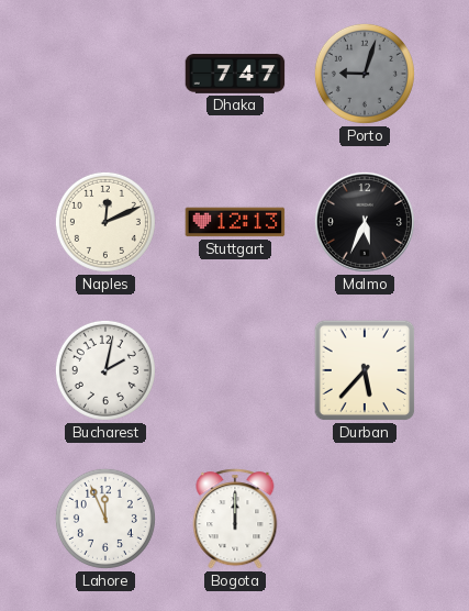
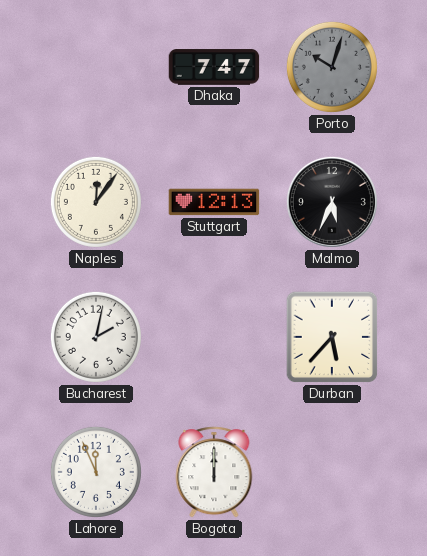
Porto: 9:03 -> 10:03
Naples: 12:11 -> 12:06
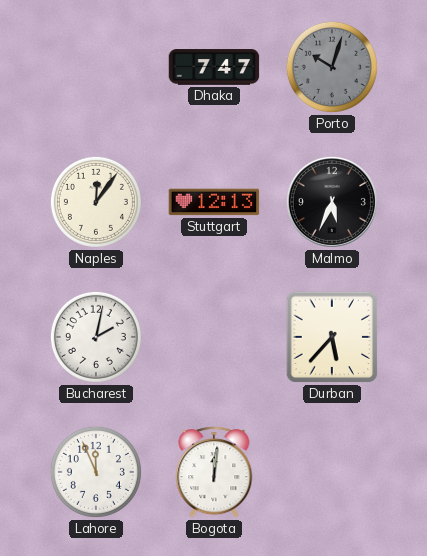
Bogota: 12:00 -> 12:01
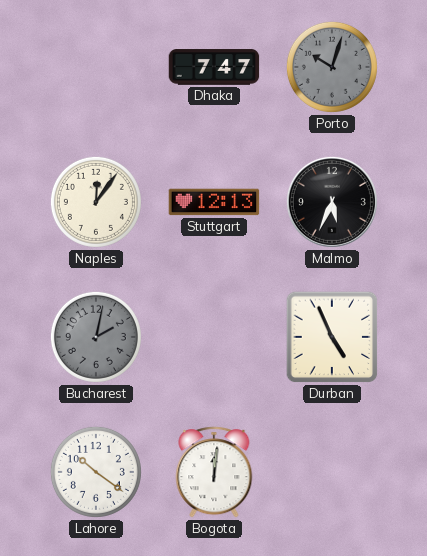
Bucharest dial: white -> grey
Durban: 5:37 -> 4:56
Lahore: 11:56 -> 10:21
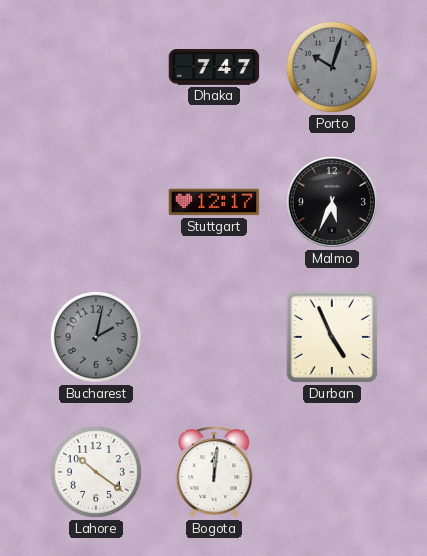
Naples: 12:06 -> none
Stuttgart: 12:13 -> 12:17
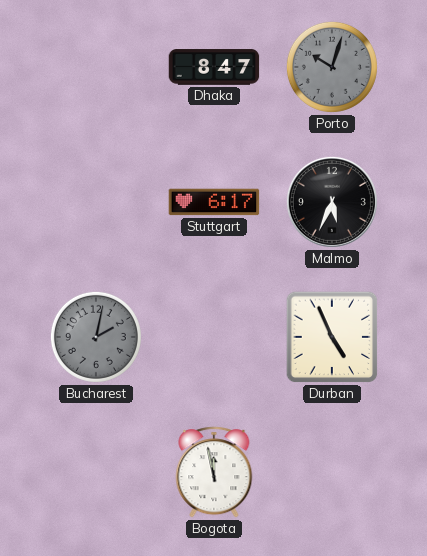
Dhaka: 7:47 -> 8:47
Stuttgart: 12:17 -> 6:17
Lahore: 10:21 -> none
Bogota: 12:01 -> 11:58
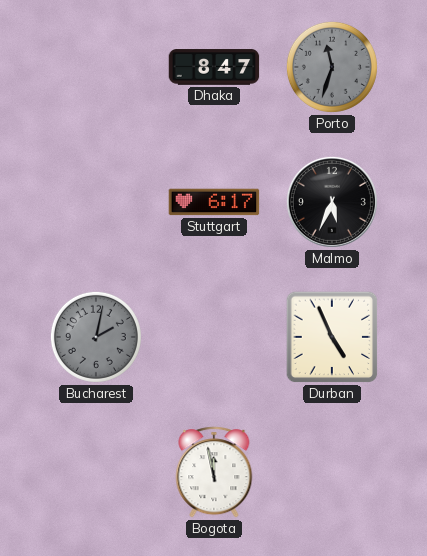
Porto: 10:03 -> 11:33
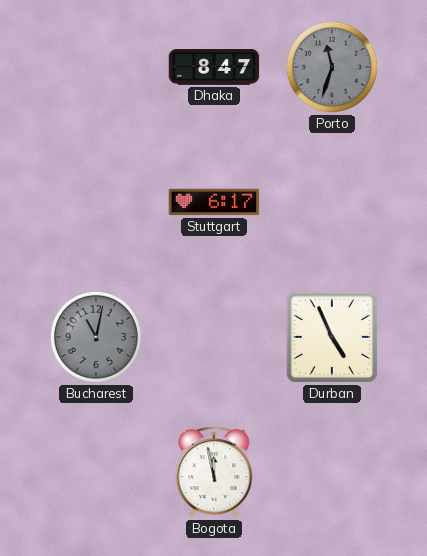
Malmo: 5:34 -> none
Bucharest: 2:02 -> 11:02
